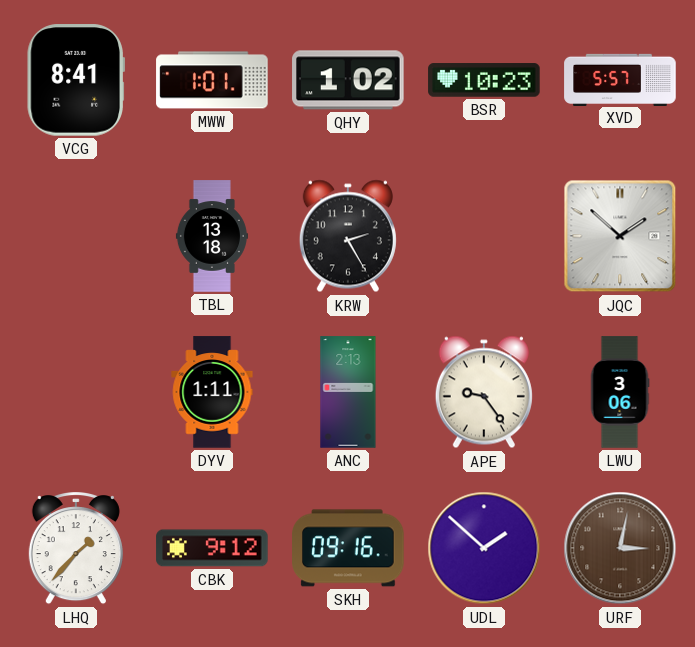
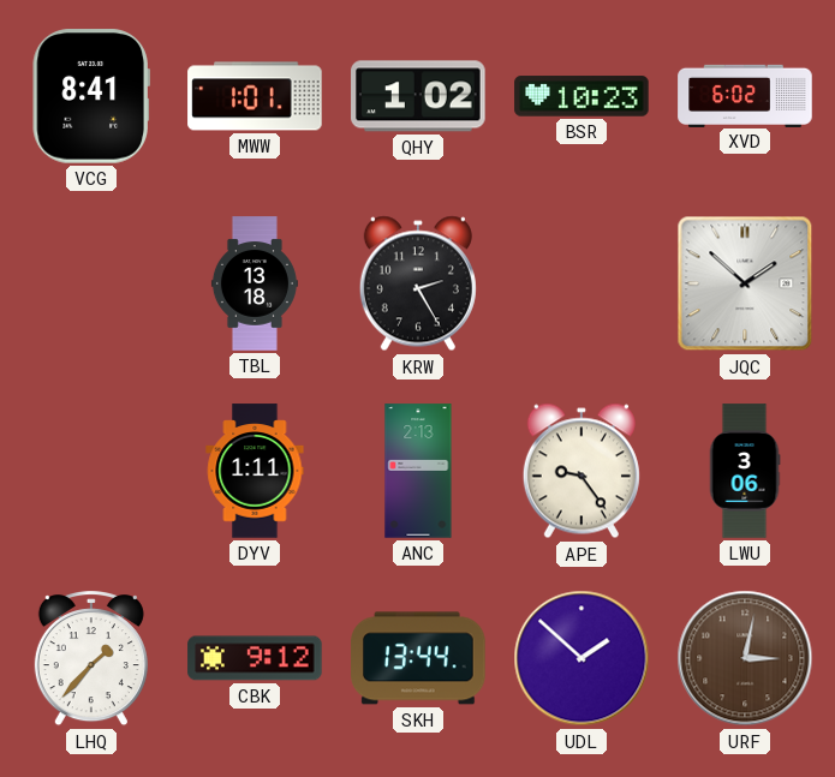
XVD: 5:57 -> 6:02
SKH: 09:16 -> 13:44
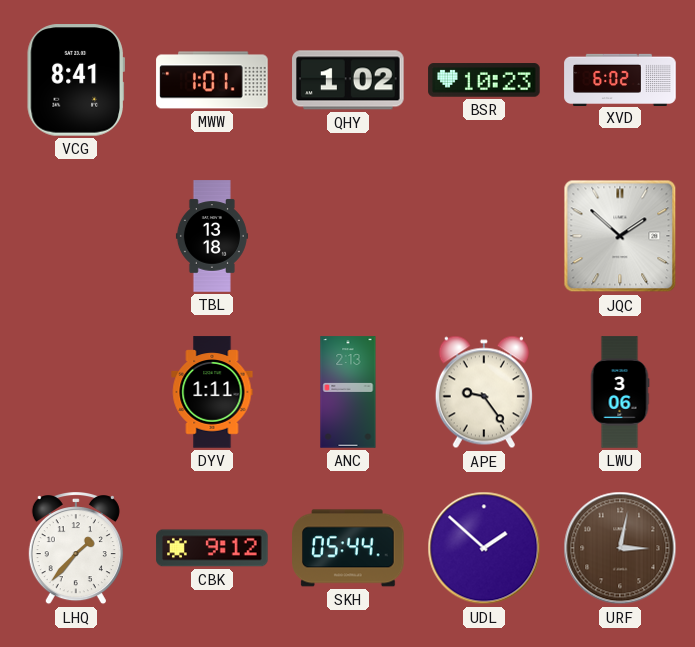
KRW: 2:25 -> none
SKH: 13:44 -> 05:44
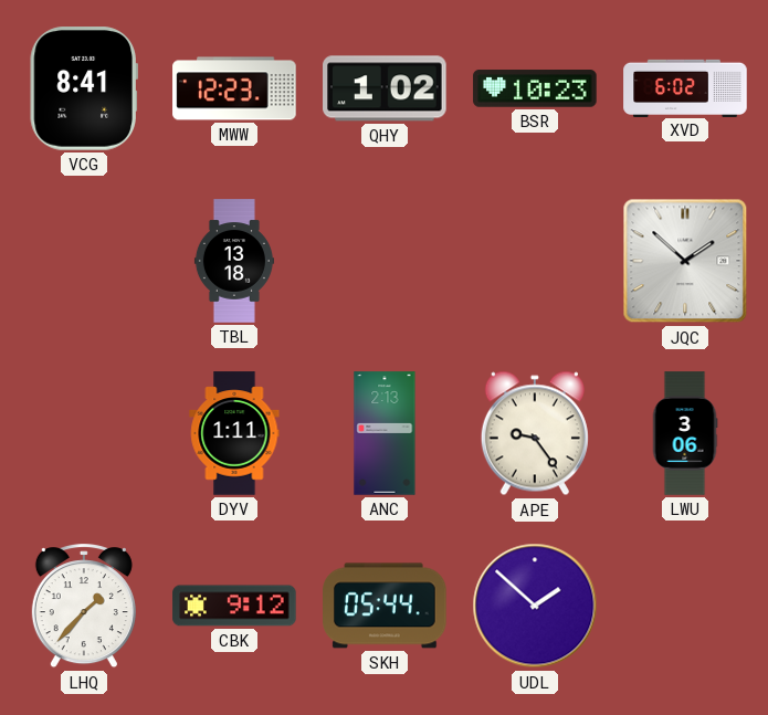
MWW: 1:01 -> 12:23
URF: 3:02 -> none
